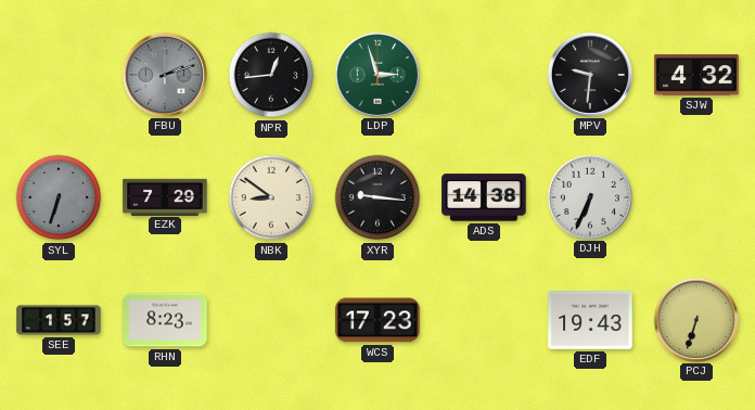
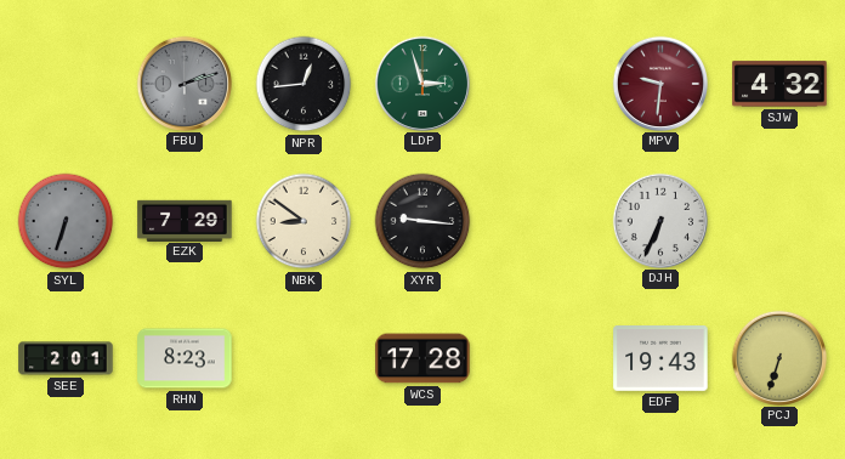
MPV dial: black -> burgundy
ADS: 14:38 -> none
SEE: 1:57 -> 2:01
WCS: 17:23 -> 17:28
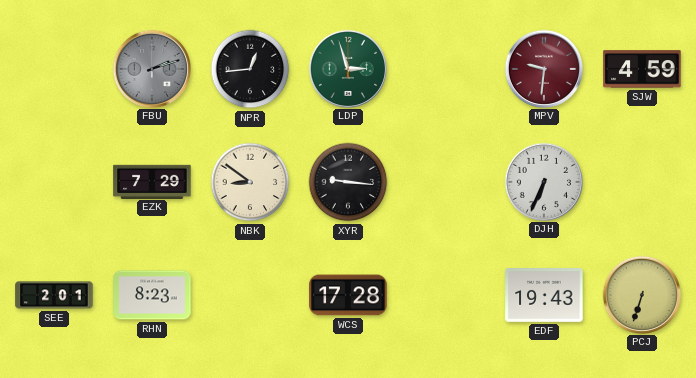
SJW: 4:32 -> 4:59
SYL: 6:33 -> none
